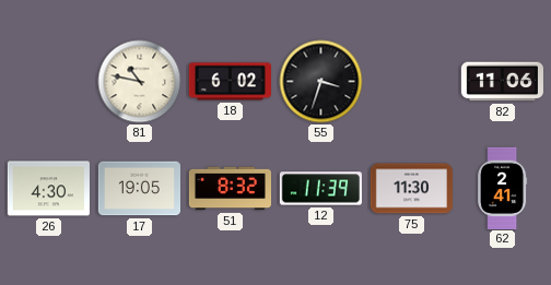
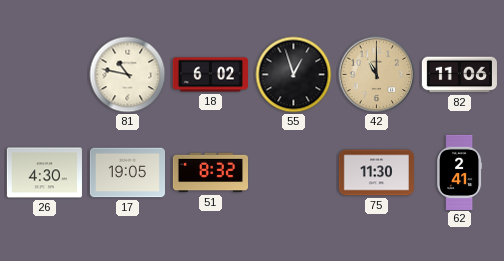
55: 3:33 -> 12:57
42: none -> 11:00
12: 11:39 -> none
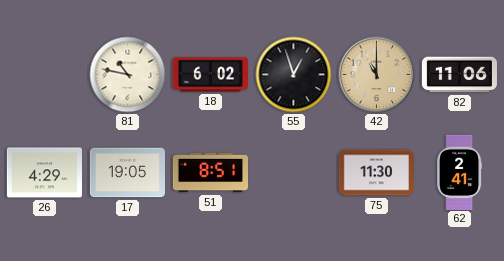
26: 4:30 -> 4:29
51: 8:32 -> 8:51
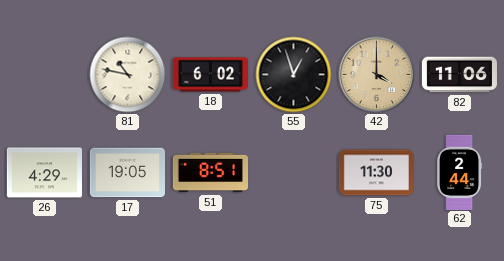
42: 11:00 -> 4:00
62: 2:41 -> 2:44
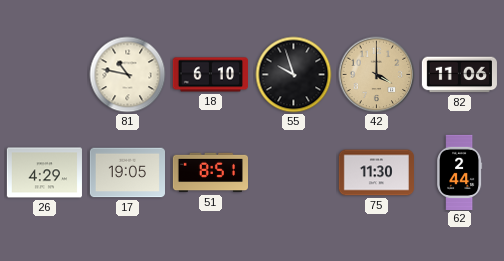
18: 6:02 -> 6:10
55: 12:57 -> 9:57
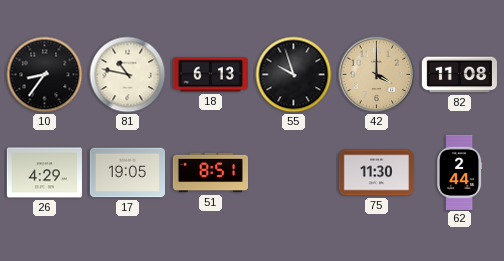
10: none -> 8:36
18: 6:10 -> 6:13
82: 11:06 -> 11:08
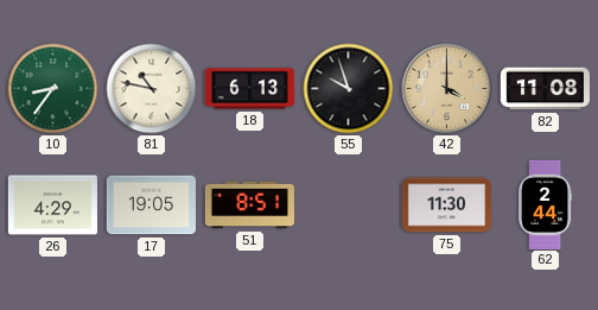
10 dial: black -> green
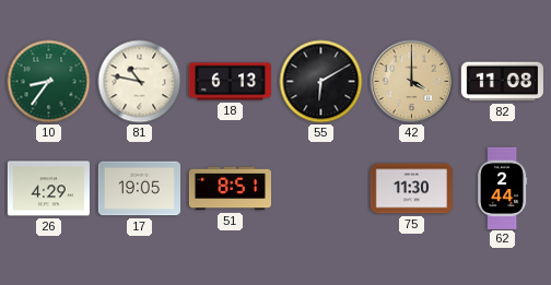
55: 9:57 -> 6:10
